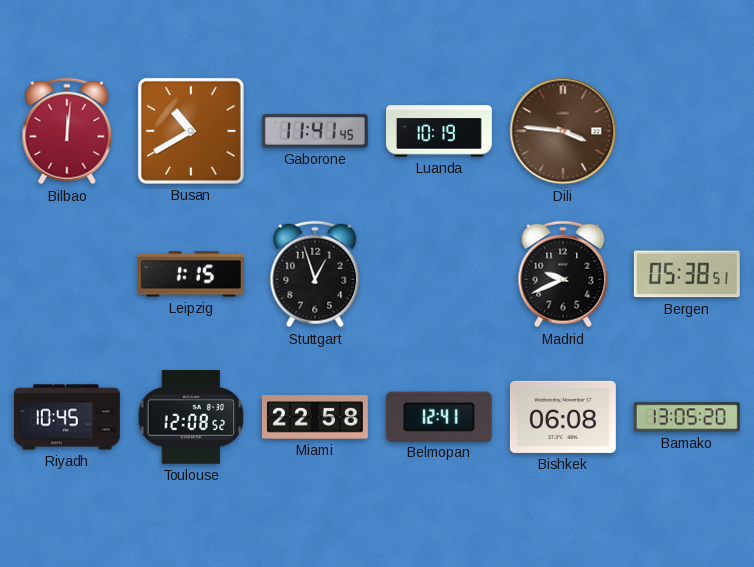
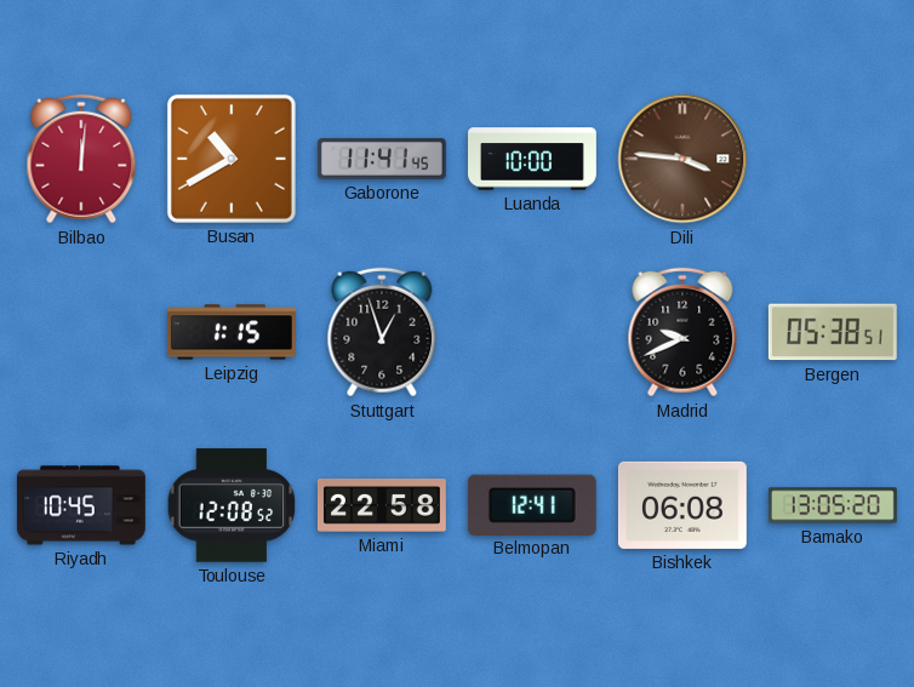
Luanda: 10:19 -> 10:00
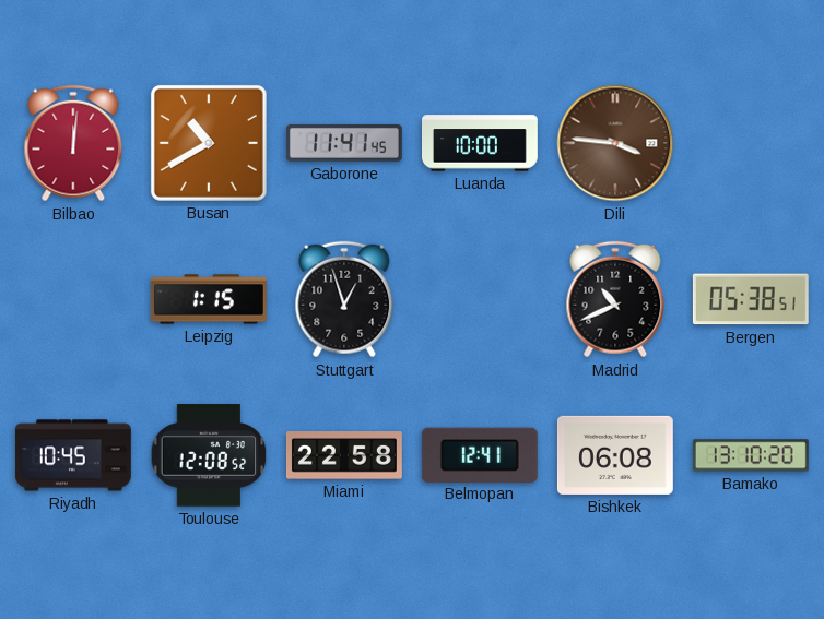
Madrid: 9:41 -> 10:41
Bamako: 13:05 -> 13:10
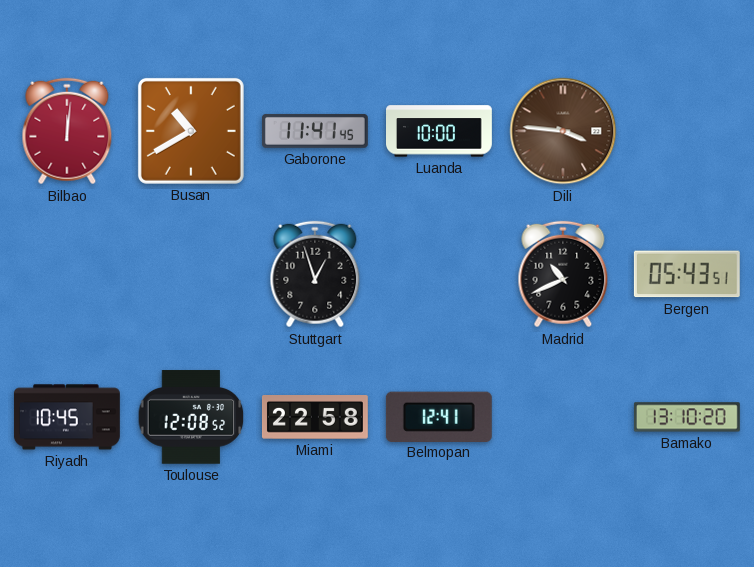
Leipzig: 1:15 -> none
Bergen: 05:38 -> 05:43
Bishkek: 06:08 -> none
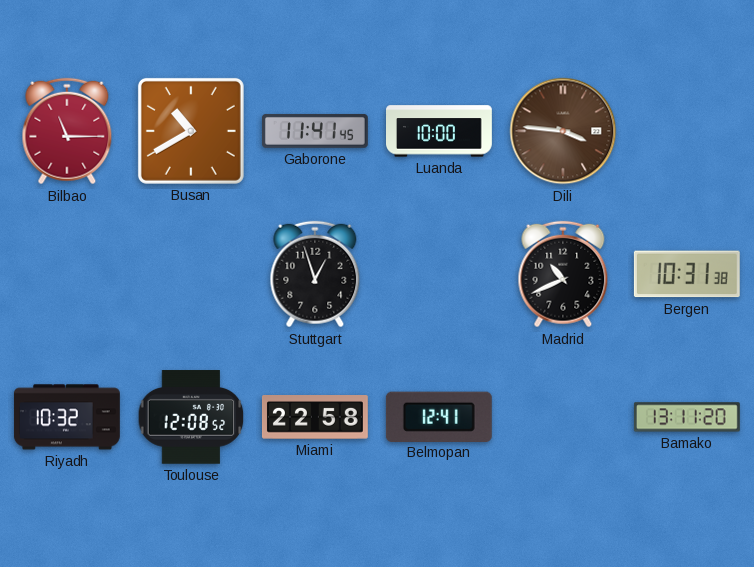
Bilbao: 12:01 -> 11:15
Bergen: 05:43 -> 10:31
Riyadh: 10:45 -> 10:32
Bamako: 13:10 -> 13:11
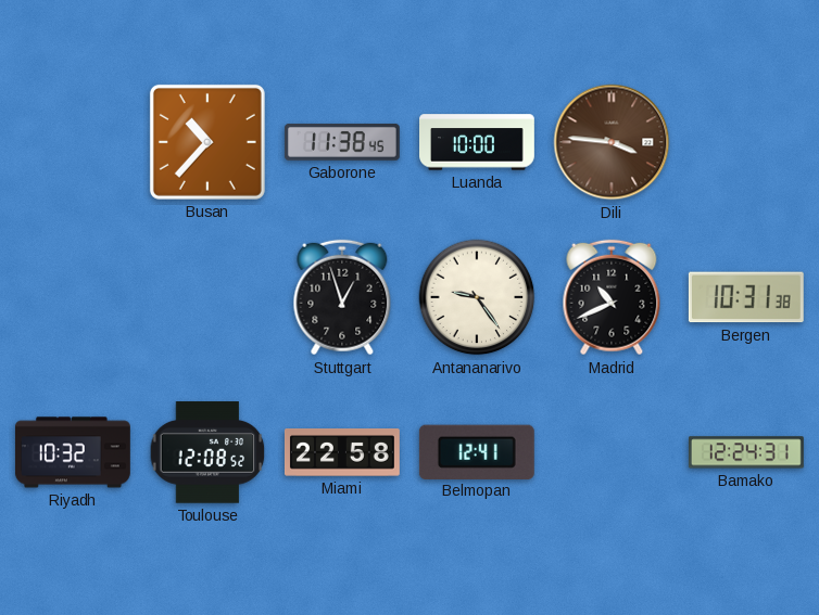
Bilbao: 11:15 -> none
Busan: 10:40 -> 10:37
Gaborone: 11:41 -> 11:38
Antananarivo: none -> 9:24
Bamako: 13:11 -> 12:24
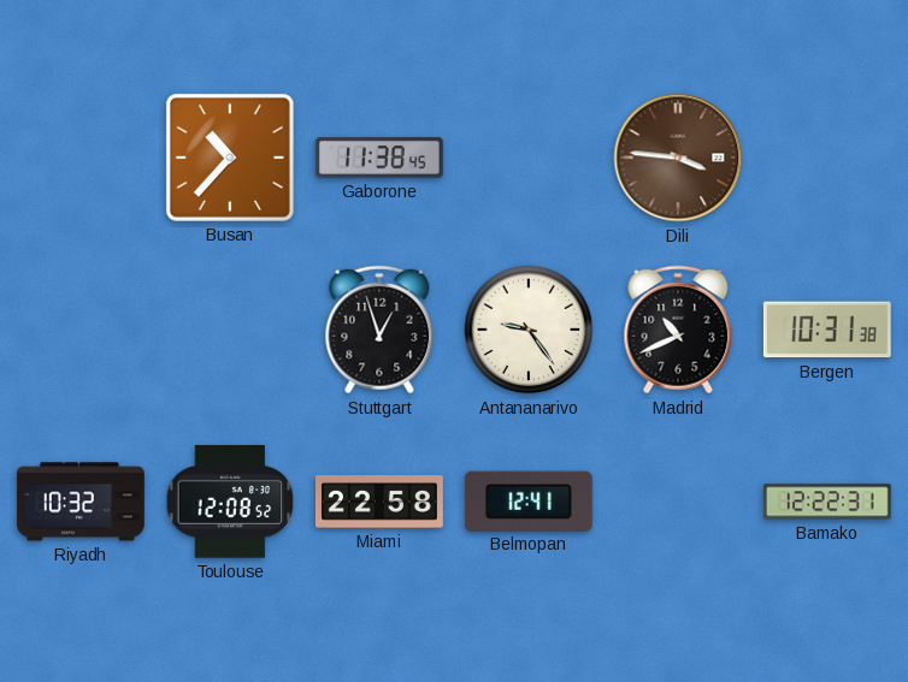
Luanda: 10:00 -> none
Bamako: 12:24 -> 12:22
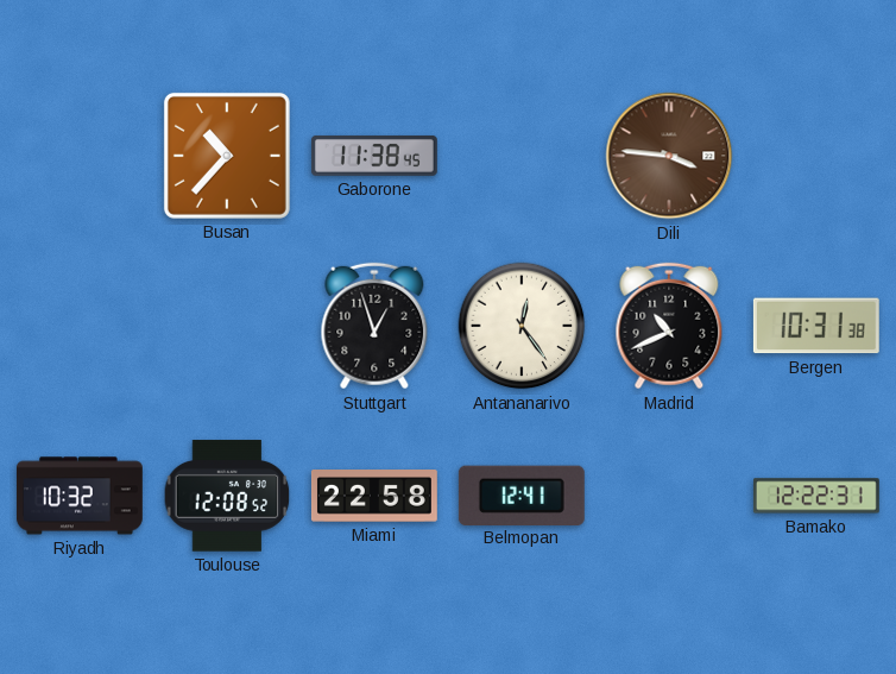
Antananarivo: 9:24 -> 12:24
